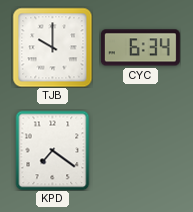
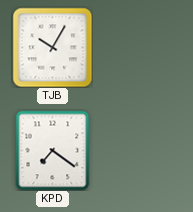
TJB: 10:00 -> 10:05
CYC: 6:34 -> none
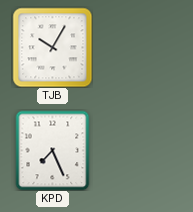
KPD: 7:21 -> 7:26
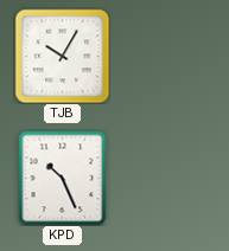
KPD: 7:26 -> 10:26
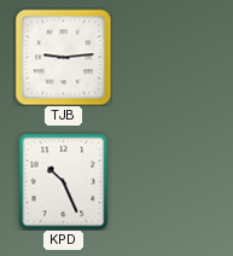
TJB: 10:05 -> 9:14
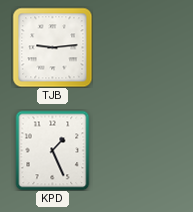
KPD: 10:26 -> 1:26
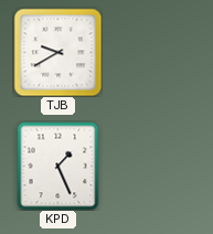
TJB: 9:14 -> 9:40
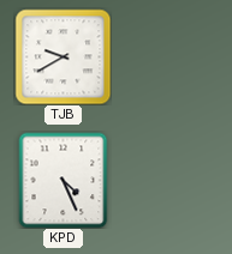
KPD: 1:26 -> 4:26
